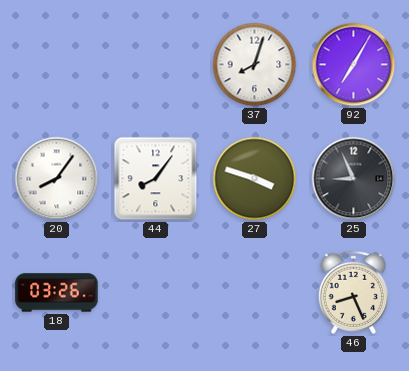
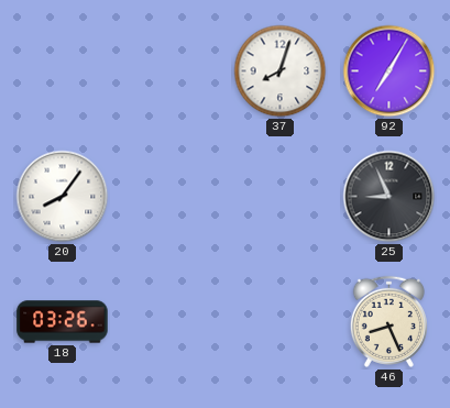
44: 8:06 -> none
27: 3:48 -> none
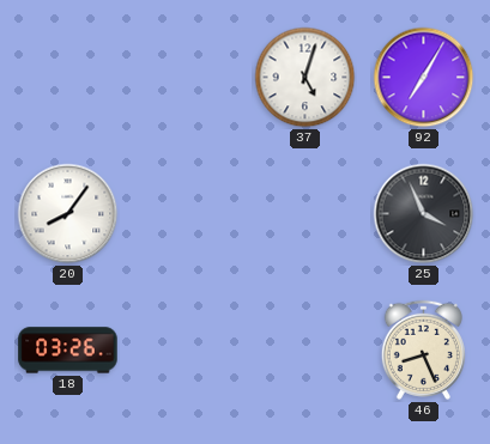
37: 8:03 -> 5:03
25: 8:56 -> 3:56
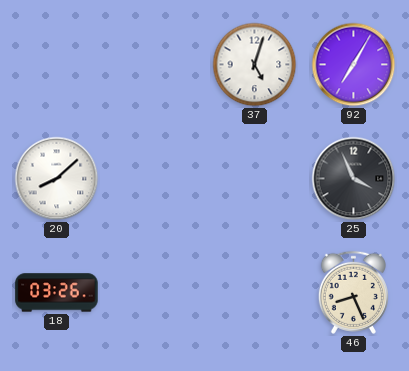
20: 8:06 -> 8:08
